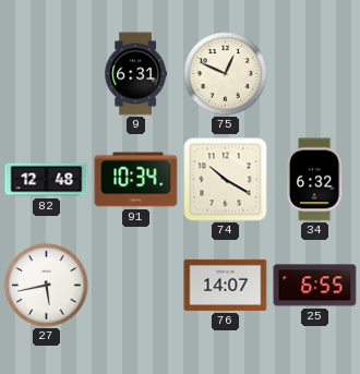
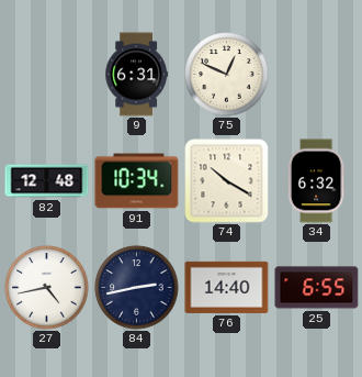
27: 5:43 -> 4:43
84: none -> 2:43
76: 14:07 -> 14:40
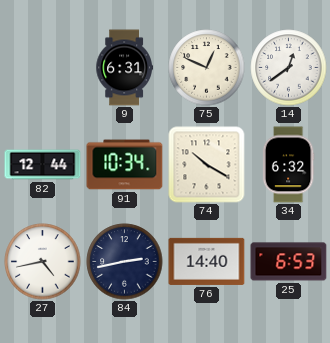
14: none -> 12:39
82: 12:48 -> 12:44
25: 6:55 -> 6:53
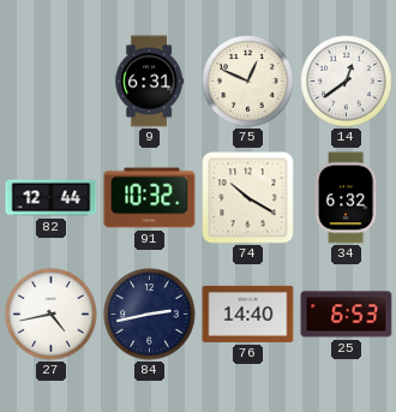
91: 10:34 -> 10:32
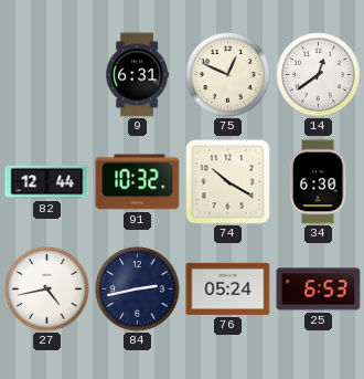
34: 6:32 -> 6:30
76: 14:40 -> 05:24
